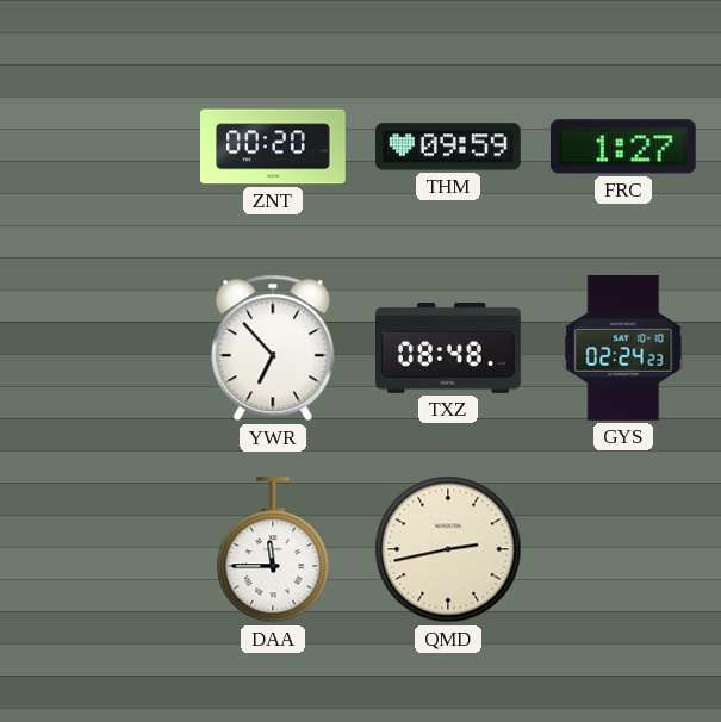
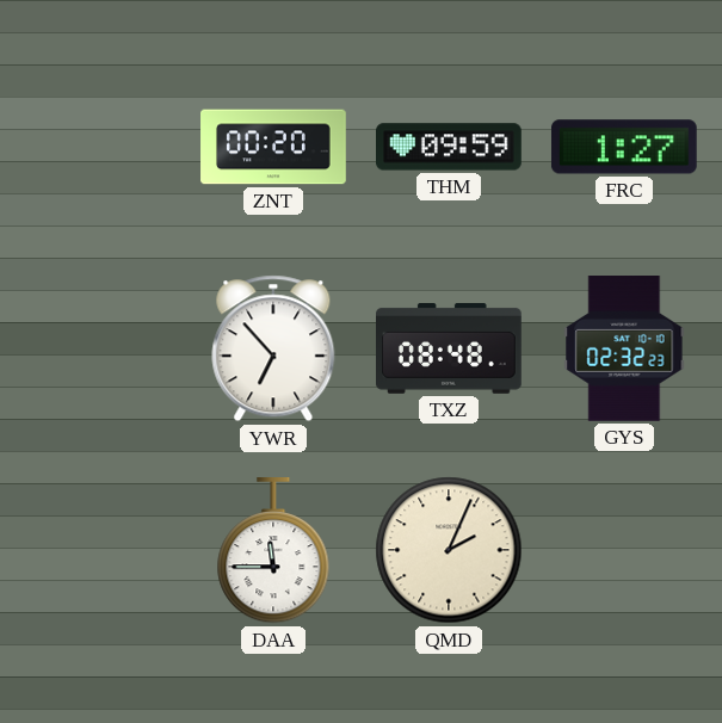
GYS: 02:24 -> 02:32
QMD: 2:43 -> 2:04
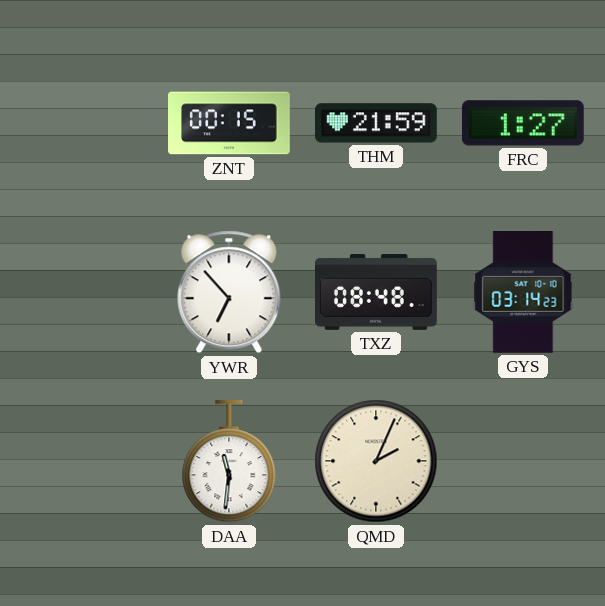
ZNT: 00:20 -> 00:15
THM: 09:59 -> 21:59
GYS: 02:32 -> 03:14
DAA: 11:45 -> 11:31
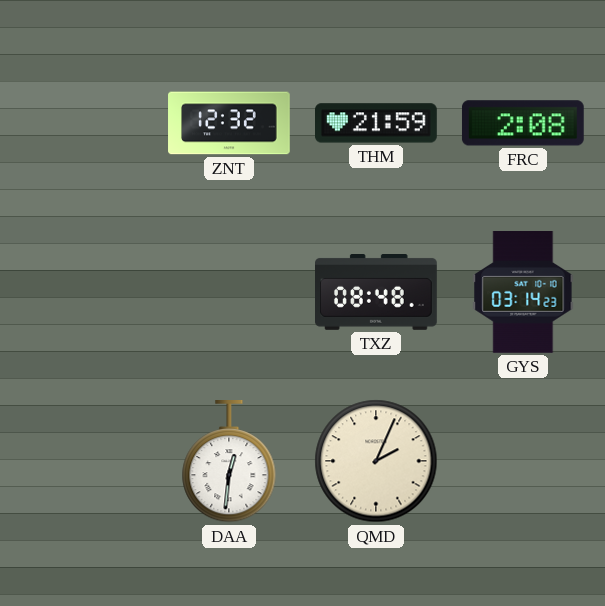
ZNT: 00:15 -> 12:32
FRC: 1:27 -> 2:08
YWR: 6:53 -> none
DAA: 11:31 -> 12:31
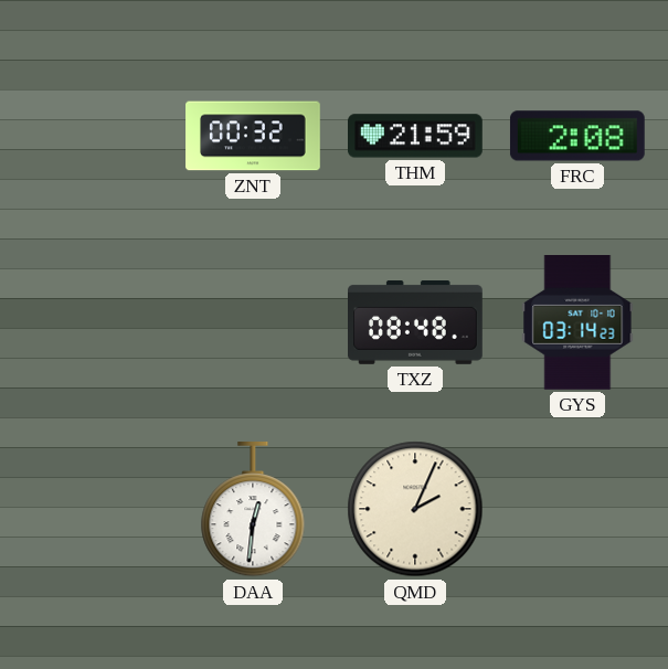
ZNT: 12:32 -> 00:32
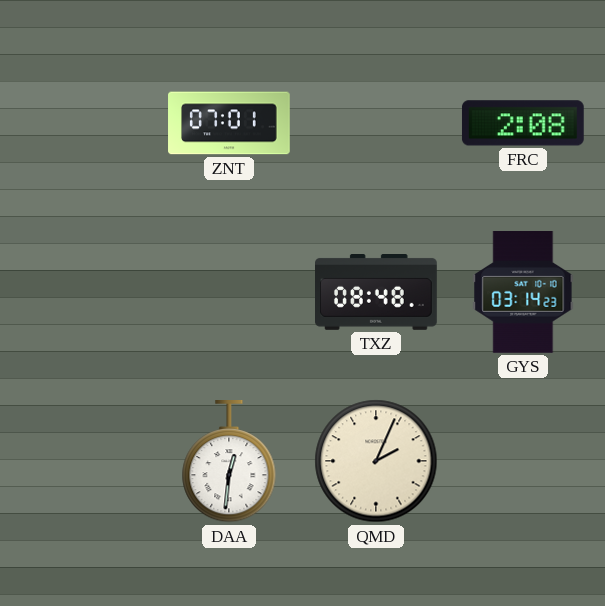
ZNT: 00:32 -> 07:01
THM: 21:59 -> none
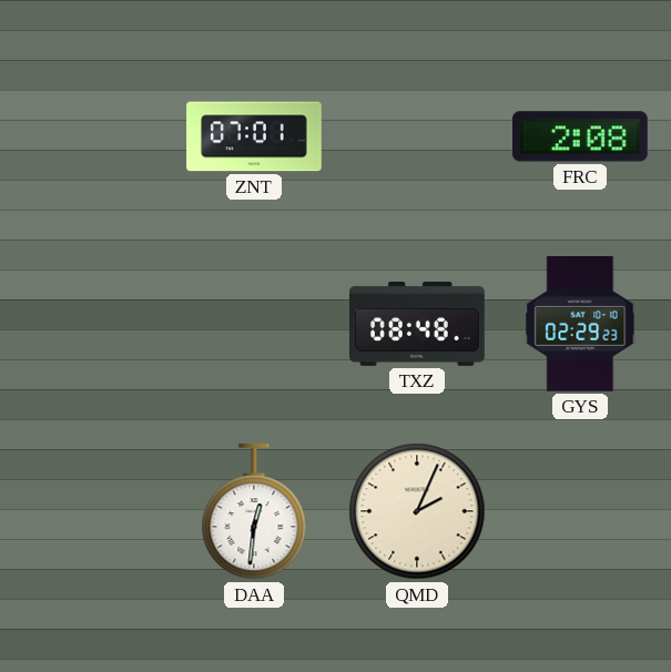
GYS: 03:14 -> 02:29
